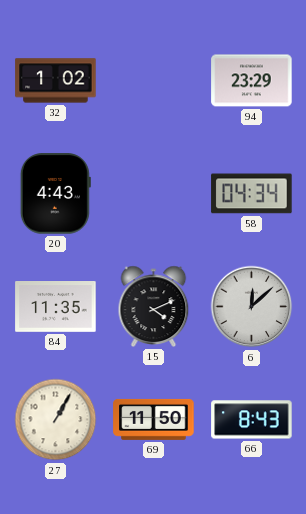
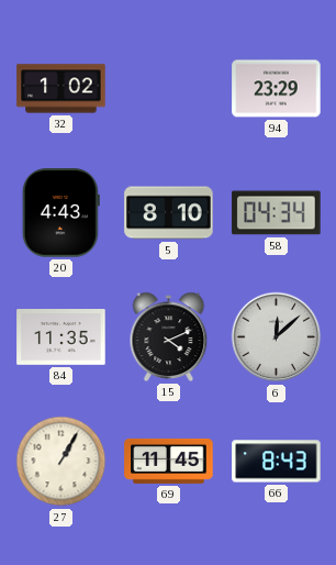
5: none -> 8:10
69: 11:50 -> 11:45
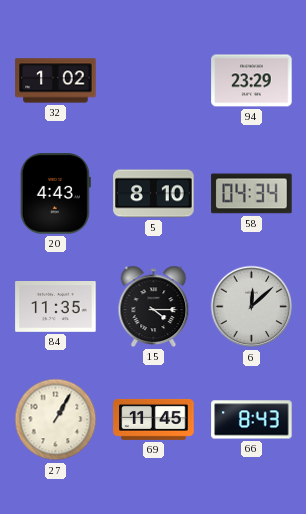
15: 4:11 -> 4:15
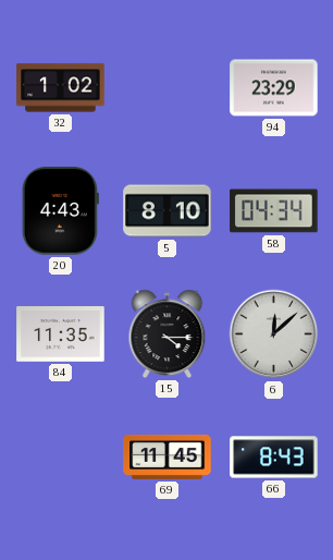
27: 1:05 -> none
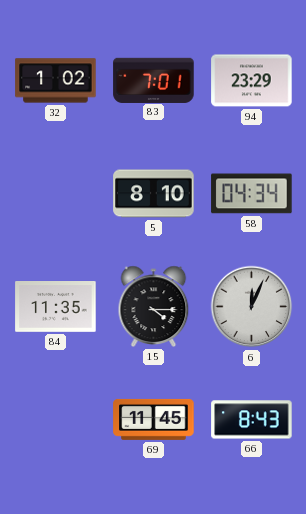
83: none -> 7:01
20: 4:43 -> none
6: 12:08 -> 12:04
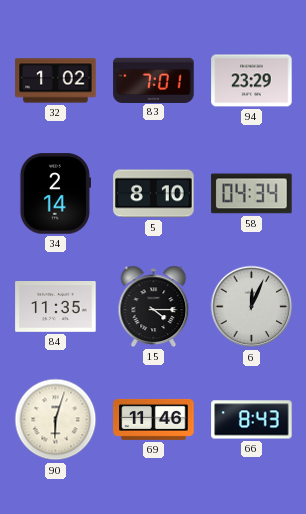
34: none -> 2:14
90: none -> 6:03
69: 11:45 -> 11:46
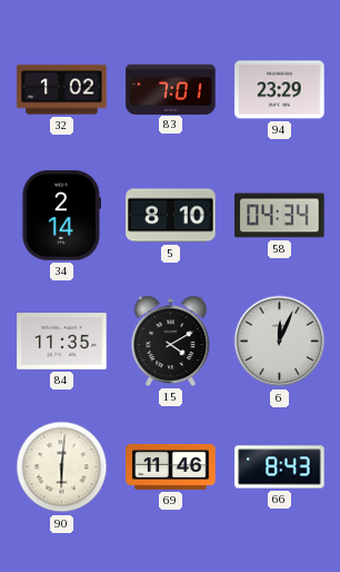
15: 4:15 -> 4:10
90: 6:03 -> 6:01
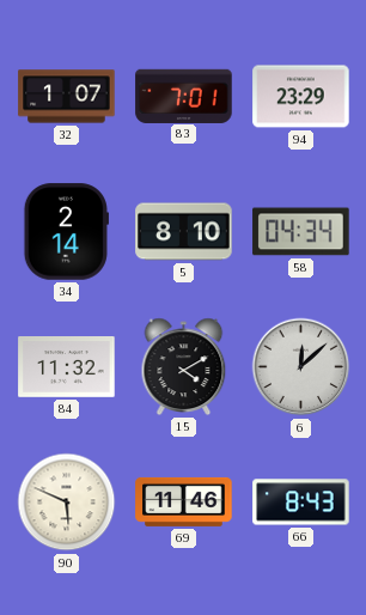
32: 1:02 -> 1:07
84: 11:35 -> 11:32
6: 12:04 -> 12:08
90: 6:01 -> 5:49
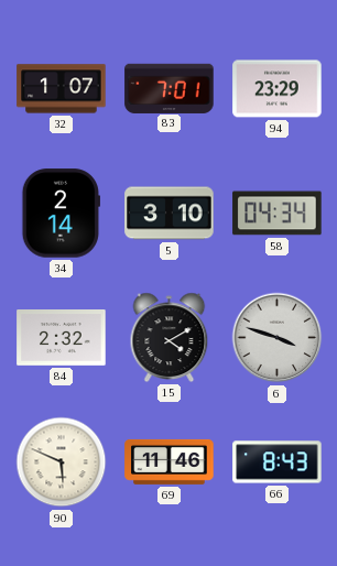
5: 8:10 -> 3:10
84: 11:32 -> 2:32
6: 12:08 -> 3:48
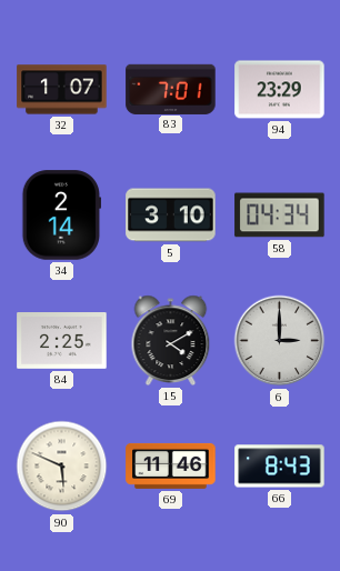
84: 2:32 -> 2:25
6: 3:48 -> 3:00
